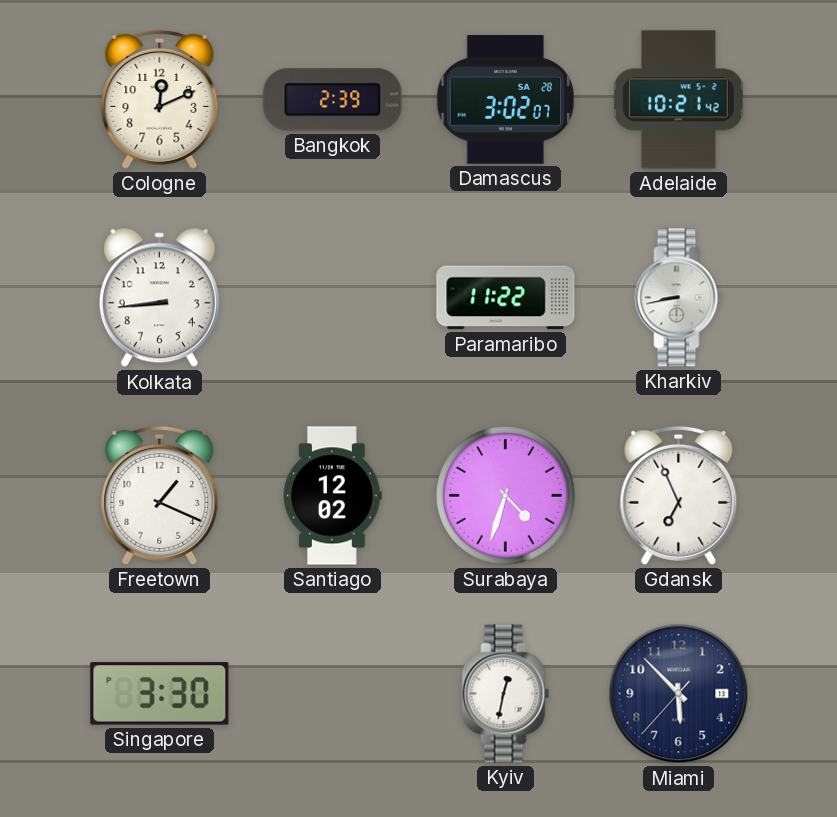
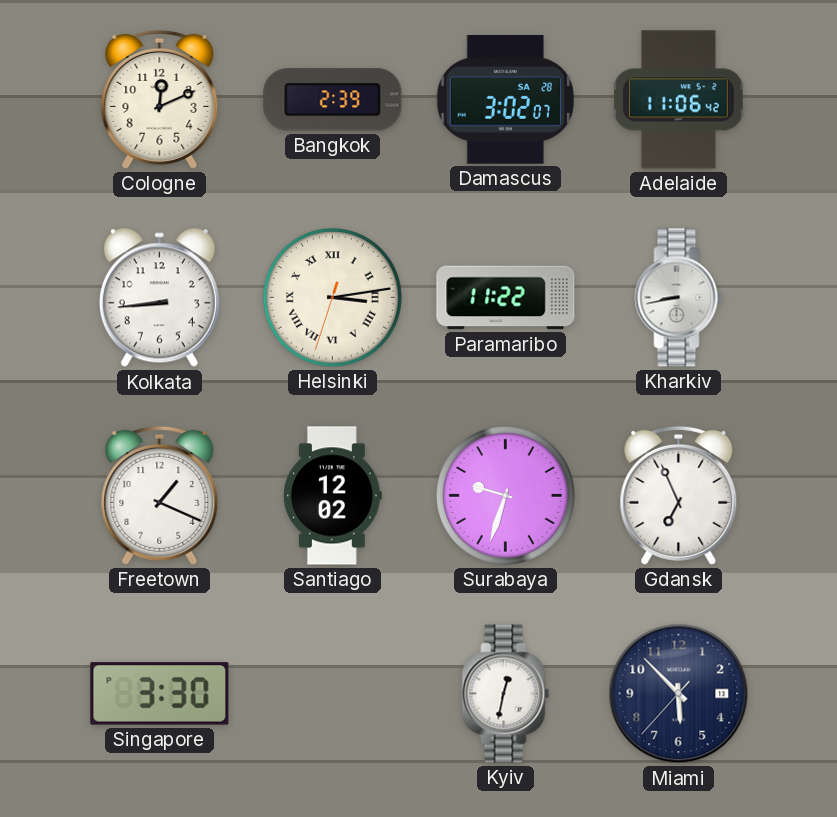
Adelaide: 10:21 -> 11:06
Helsinki: none -> 3:13
Surabaya: 4:33 -> 9:33
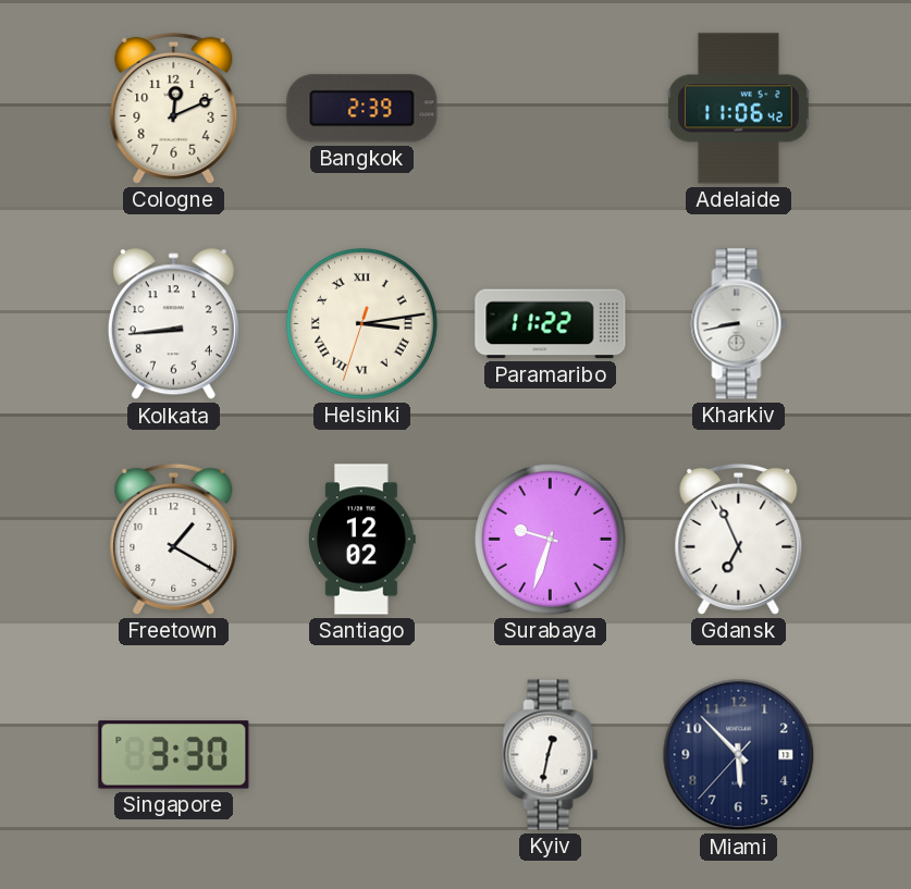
Damascus: 3:02 -> none
Freetown: 1:19 -> 1:20
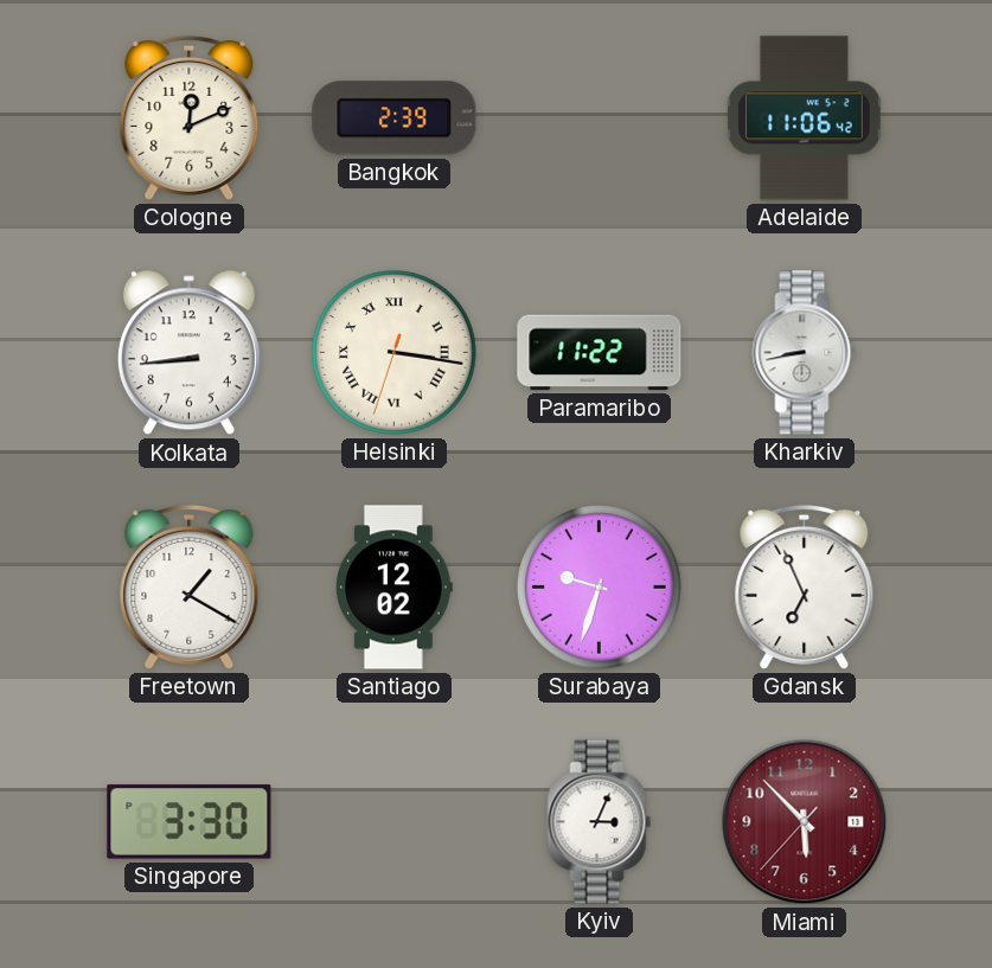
Helsinki: 3:13 -> 3:16
Kyiv: 12:32 -> 3:04
Miami dial: navy -> burgundy
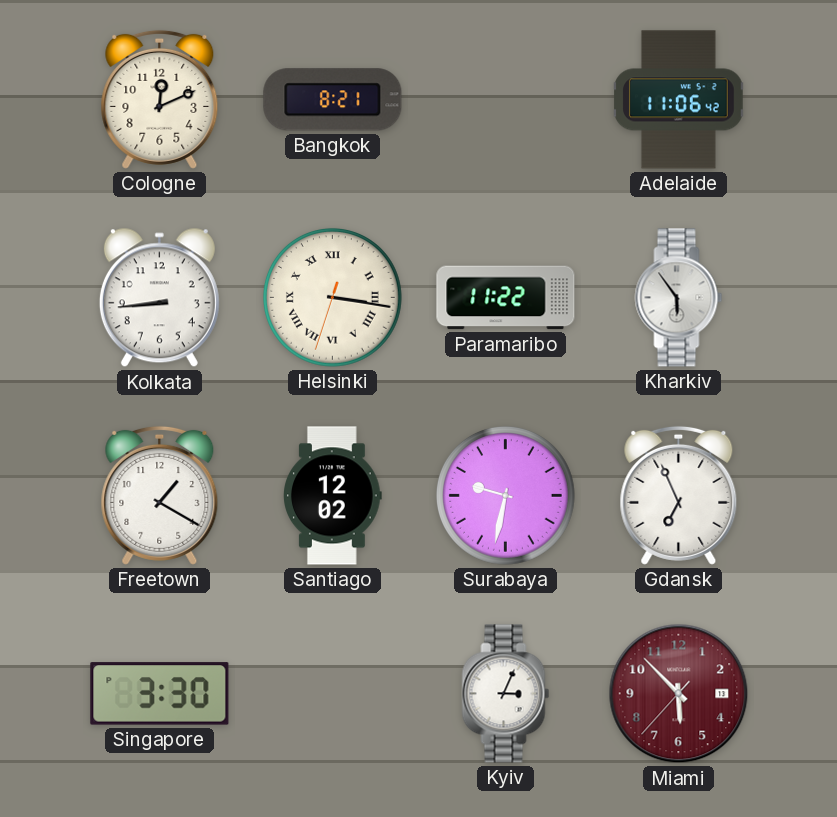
Bangkok: 2:39 -> 8:21
Kharkiv: 8:43 -> 5:54
Surabaya: 9:33 -> 9:32
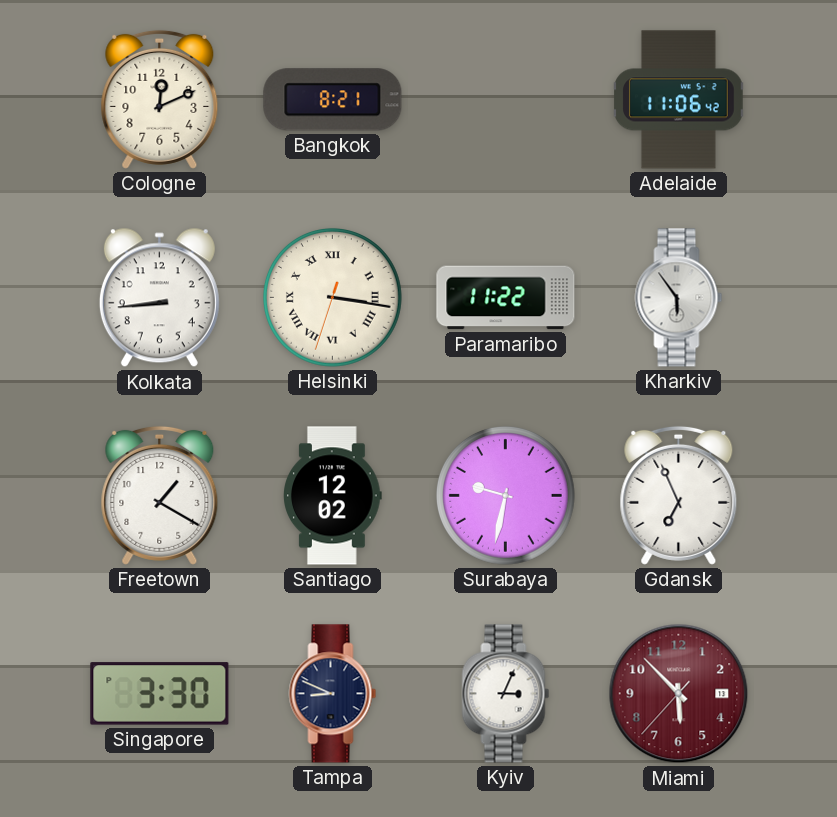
Tampa: none -> 8:49
